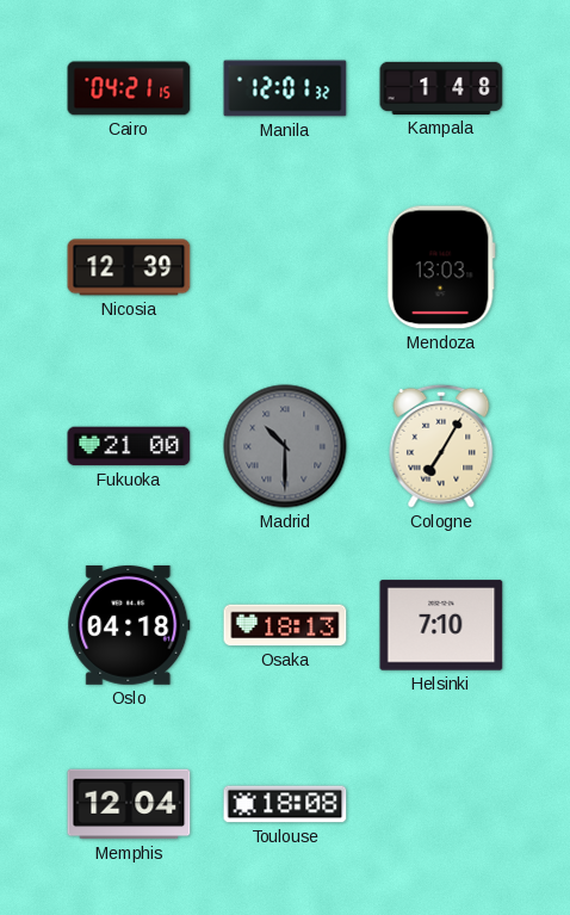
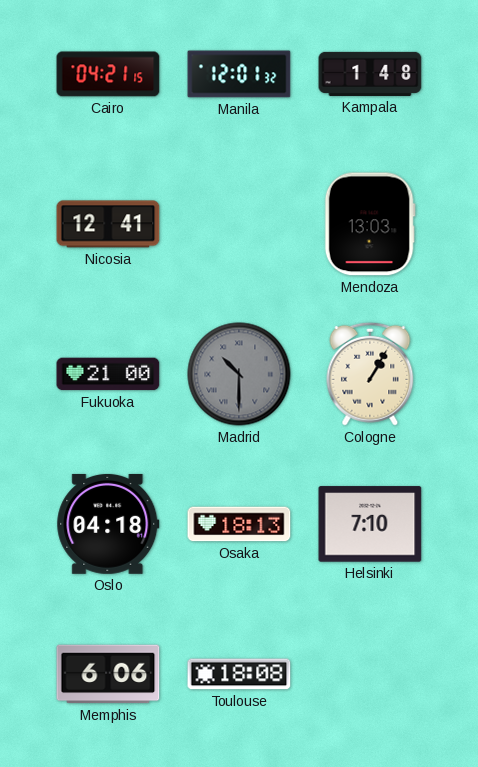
Nicosia: 12:39 -> 12:41
Cologne: 7:05 -> 1:05
Memphis: 12:04 -> 6:06
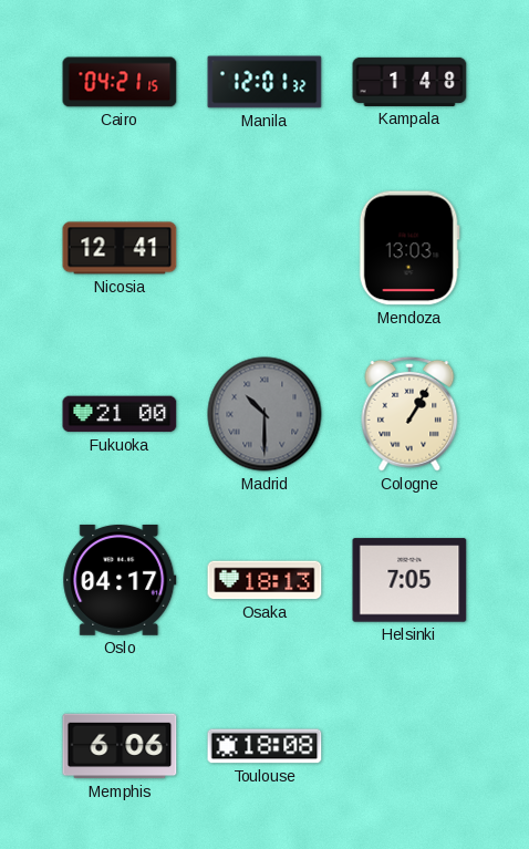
Oslo: 04:18 -> 04:17
Helsinki: 7:10 -> 7:05
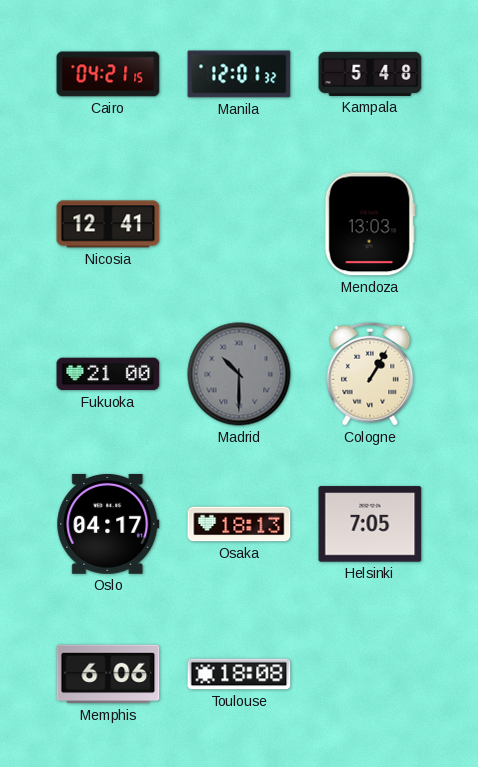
Kampala: 1:48 -> 5:48
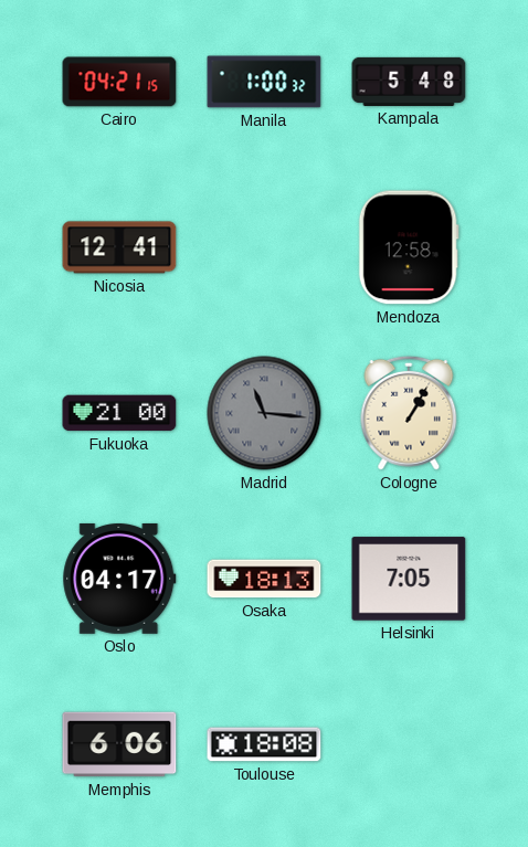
Manila: 12:01 -> 1:00
Mendoza: 13:03 -> 12:58
Madrid: 10:30 -> 11:16
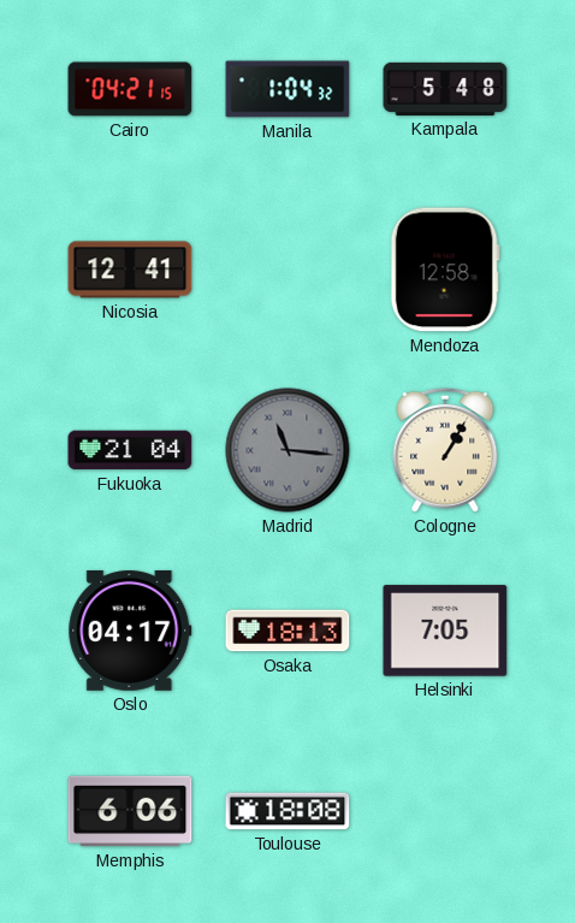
Manila: 1:00 -> 1:04
Fukuoka: 21:00 -> 21:04
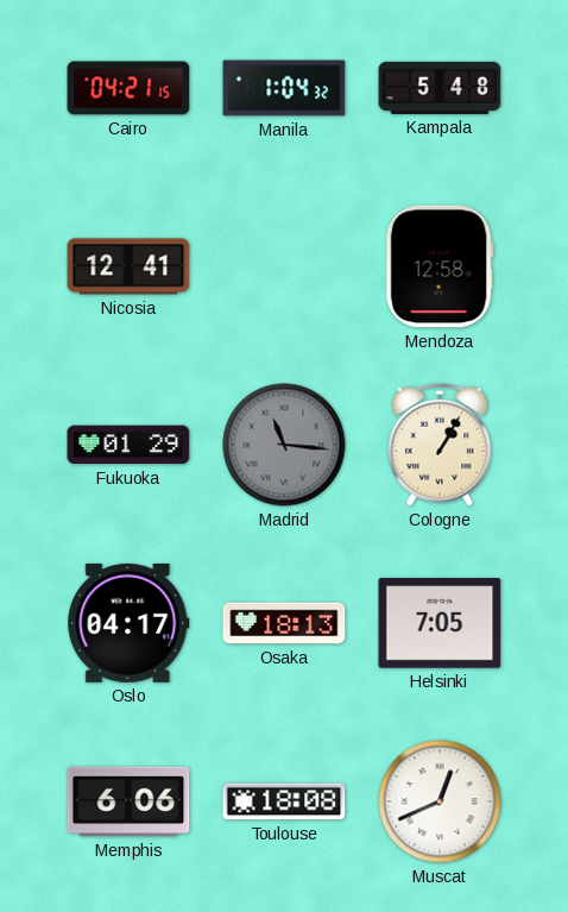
Fukuoka: 21:04 -> 01:29
Muscat: none -> 12:41
